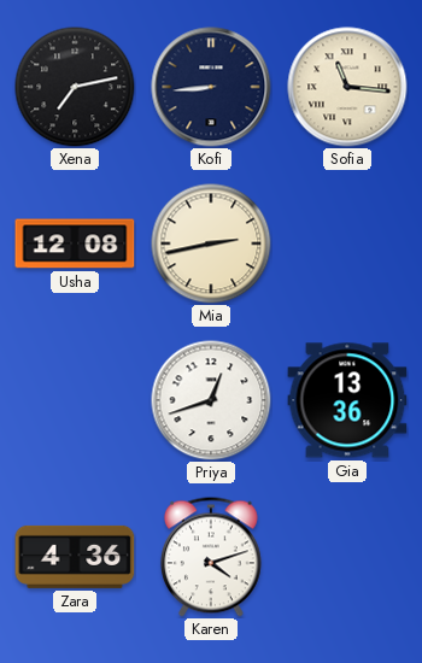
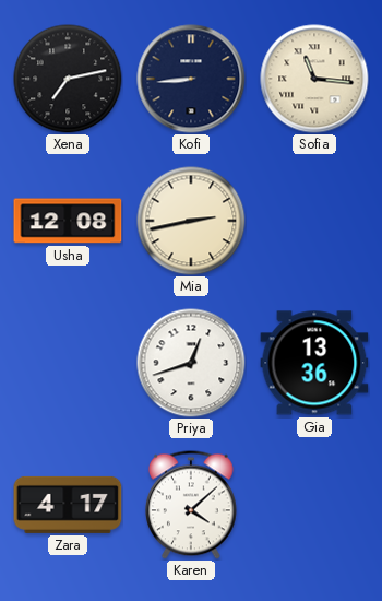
Zara: 4:36 -> 4:17
Karen: 4:12 -> 4:08
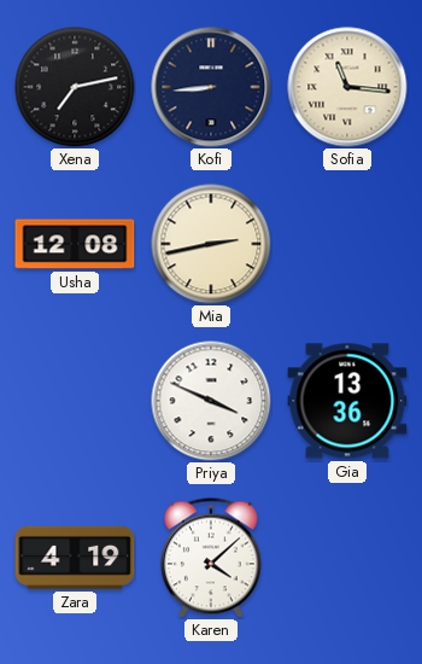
Priya: 12:42 -> 3:49
Zara: 4:17 -> 4:19
